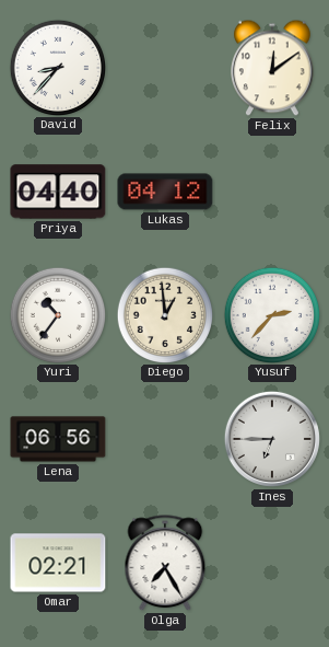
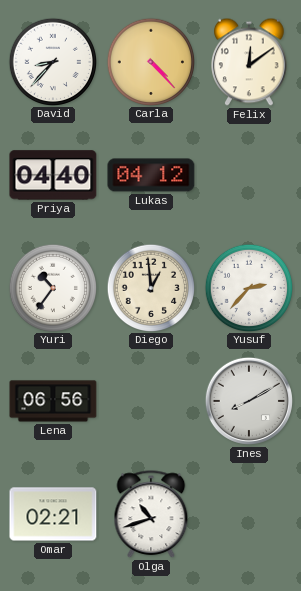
Carla: none -> 4:23
Ines: 6:45 -> 8:10
Olga: 7:25 -> 10:42
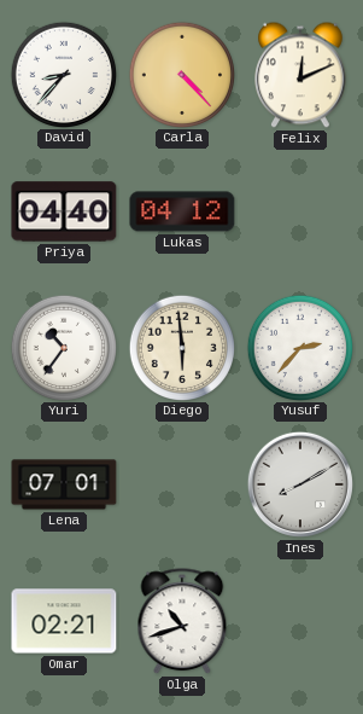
Felix: 12:09 -> 12:11
Diego: 12:59 -> 5:59
Lena: 06:56 -> 07:01
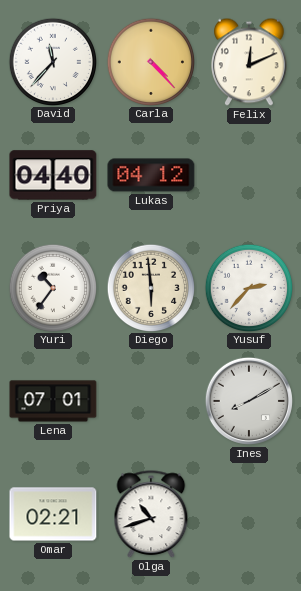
David: 8:37 -> 11:37
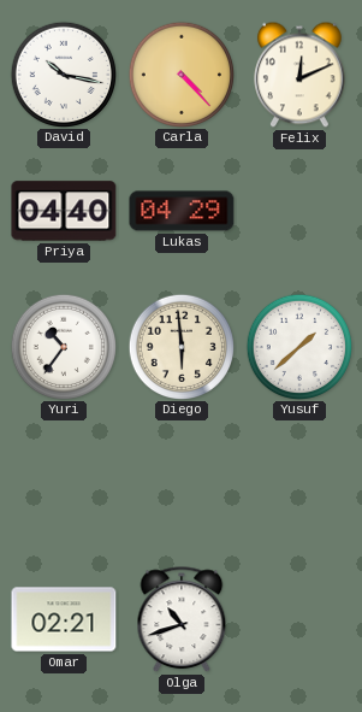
David: 11:37 -> 10:17
Lukas: 04:12 -> 04:29
Yusuf: 2:37 -> 1:38
Lena: 07:01 -> none
Ines: 8:10 -> none
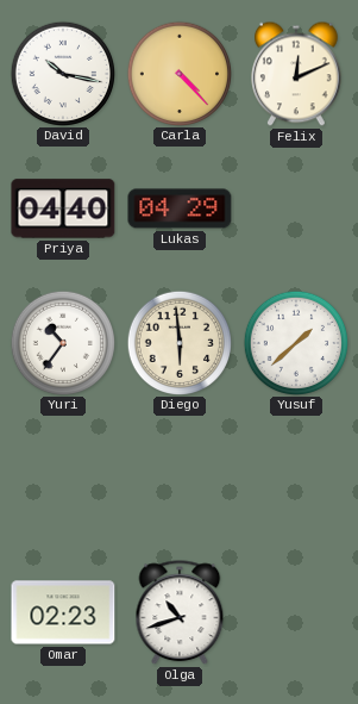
Omar: 02:21 -> 02:23
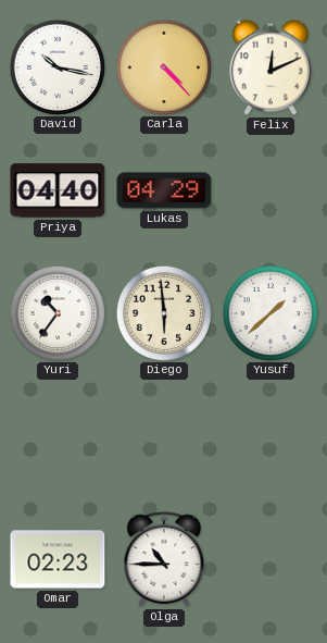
Olga: 10:42 -> 10:45
